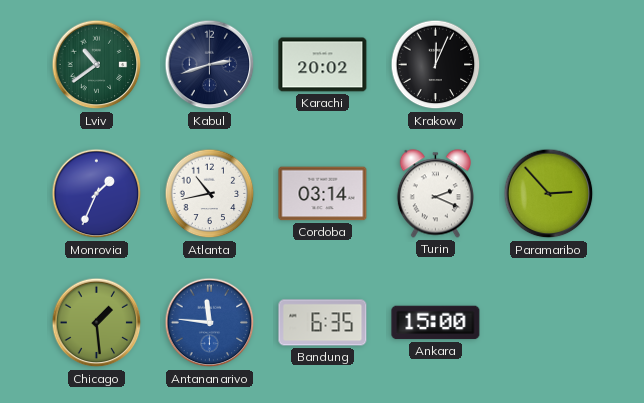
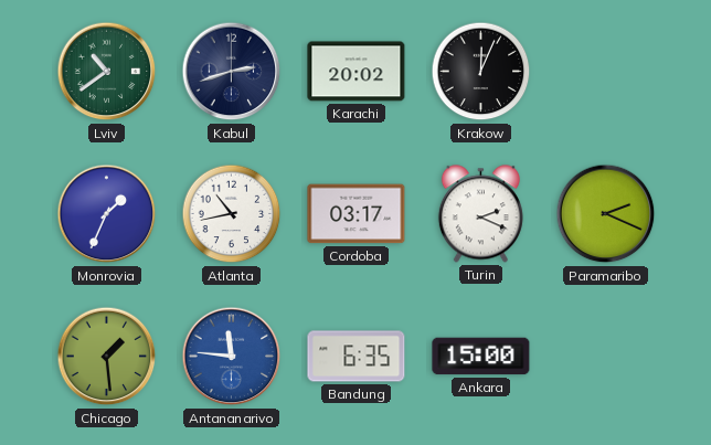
Cordoba: 03:14 -> 03:17
Paramaribo: 2:53 -> 2:19
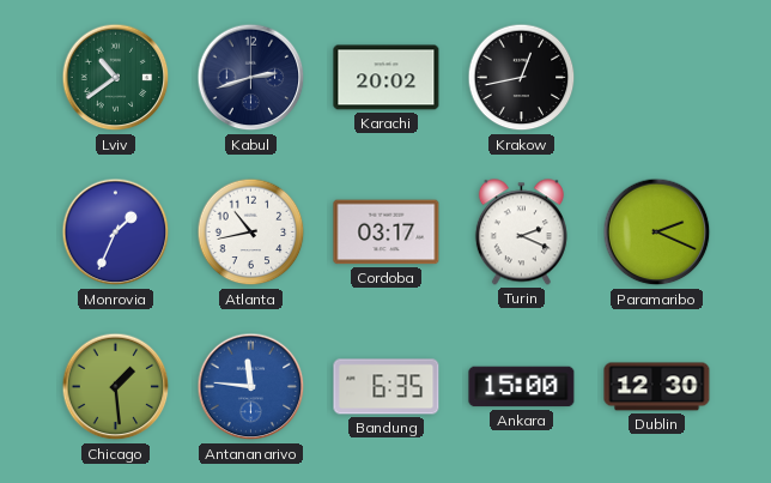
Krakow: 12:04 -> 12:43
Dublin: none -> 12:30
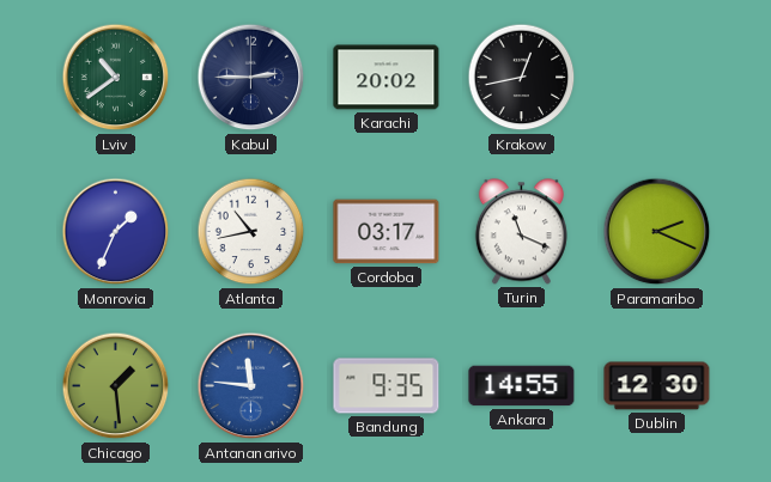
Kabul: 2:42 -> 2:45
Turin: 2:19 -> 11:19
Bandung: 6:35 -> 9:35
Ankara: 15:00 -> 14:55
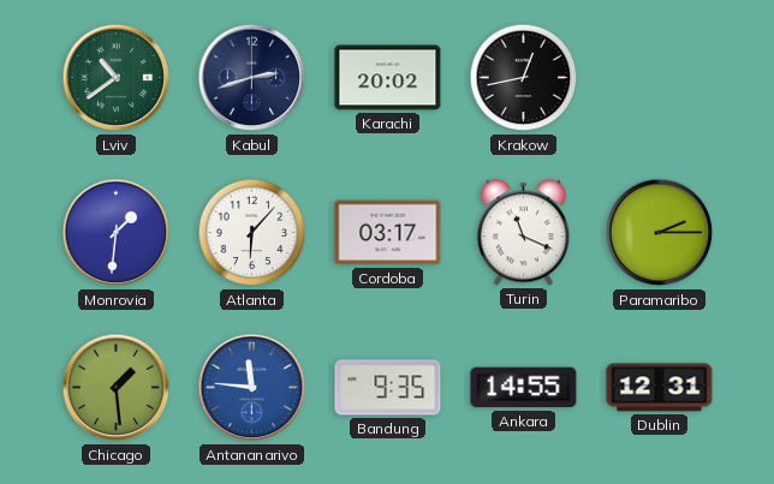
Kabul: 2:45 -> 2:42
Monrovia: 1:34 -> 1:31
Atlanta: 10:43 -> 6:07
Paramaribo: 2:19 -> 2:15
Dublin: 12:30 -> 12:31
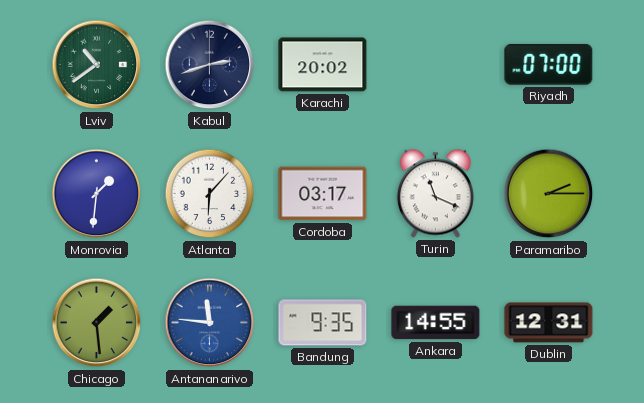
Krakow: 12:43 -> none
Riyadh: none -> 07:00
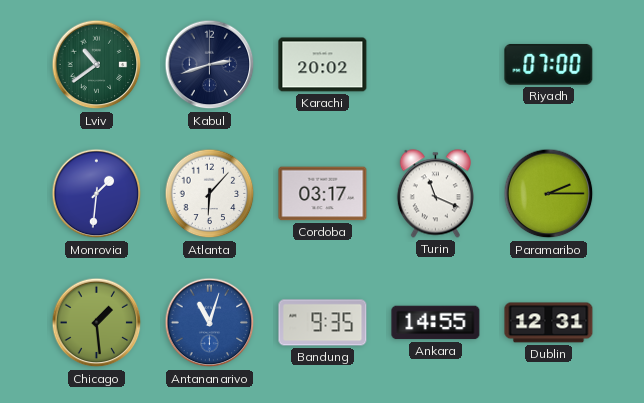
Antananarivo: 11:46 -> 11:03
